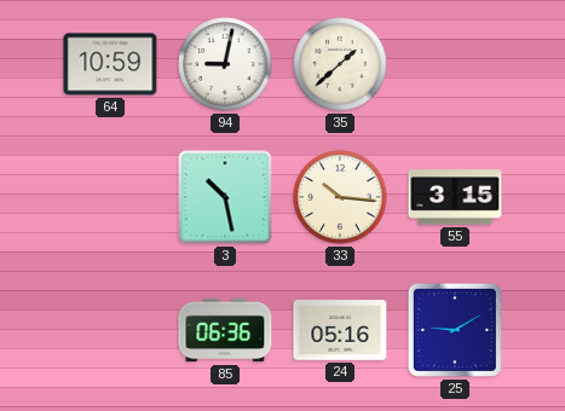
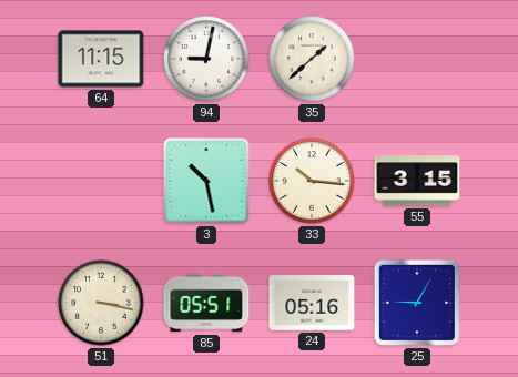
64: 10:59 -> 11:15
51: none -> 3:17
85: 06:36 -> 05:51
25: 9:10 -> 9:05
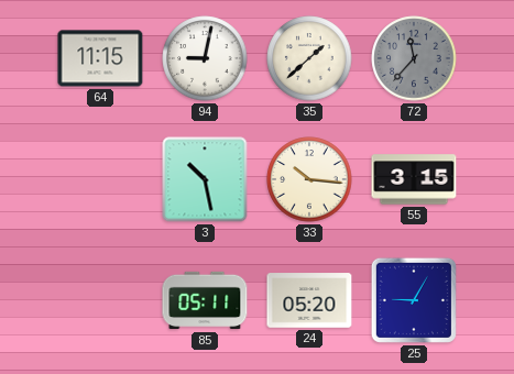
72: none -> 11:37
51: 3:17 -> none
85: 05:51 -> 05:11
24: 05:16 -> 05:20
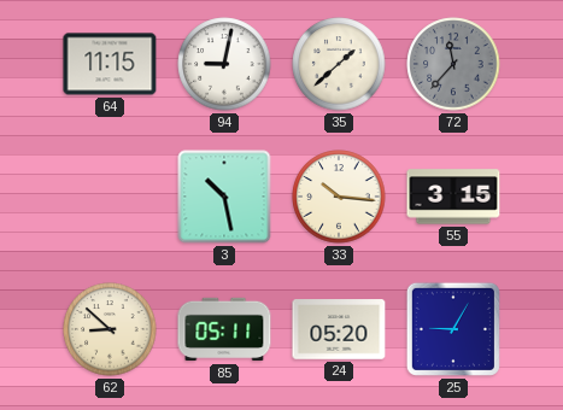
62: none -> 8:52
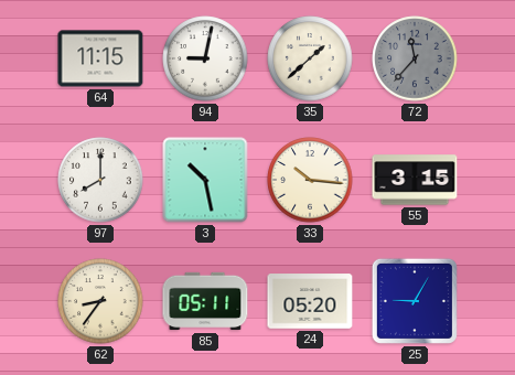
97: none -> 8:00
62: 8:52 -> 8:36
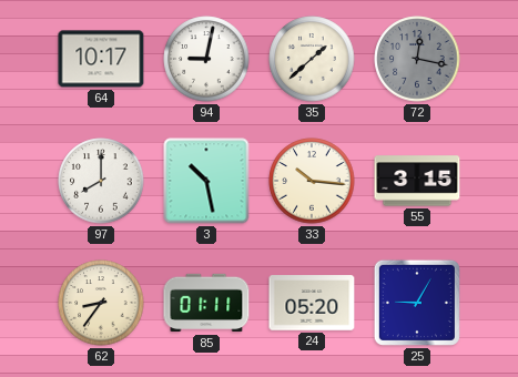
64: 11:15 -> 10:17
72: 11:37 -> 12:17
85: 05:11 -> 01:11
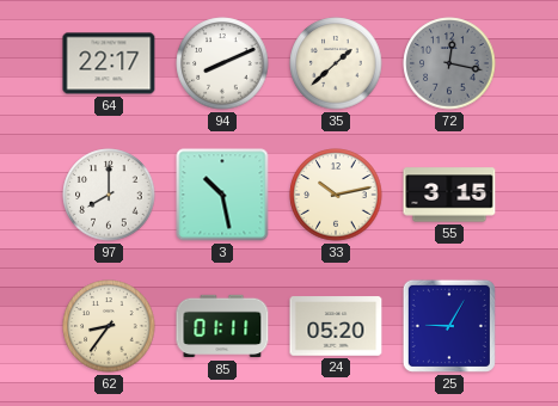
64: 10:17 -> 22:17
94: 9:02 -> 8:11
33: 10:16 -> 10:13
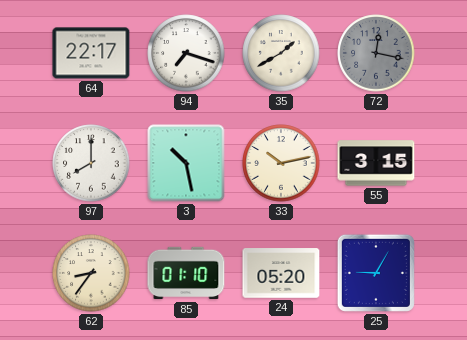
94: 8:11 -> 7:18
35: 1:38 -> 1:40
85: 01:11 -> 01:10
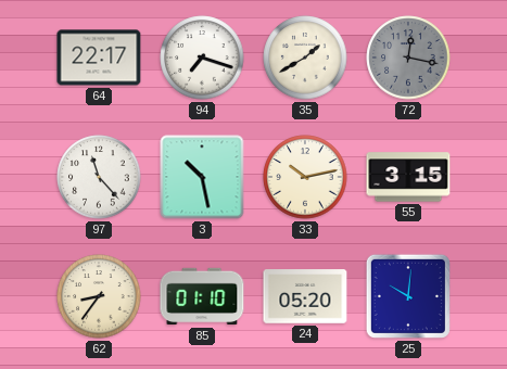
97: 8:00 -> 11:23
25: 9:05 -> 10:01
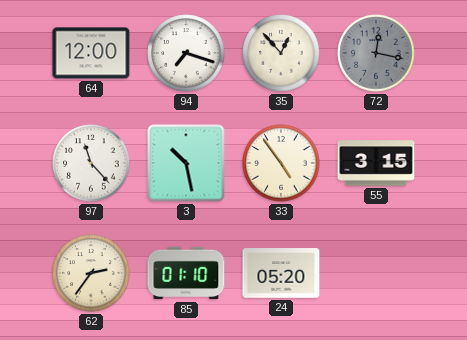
64: 22:17 -> 12:00
35: 1:40 -> 12:53
33: 10:13 -> 4:54
62: 8:36 -> 2:36
25: 10:01 -> none
